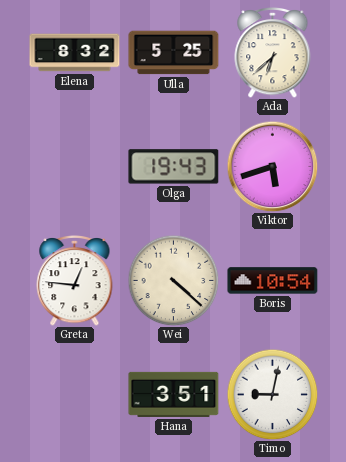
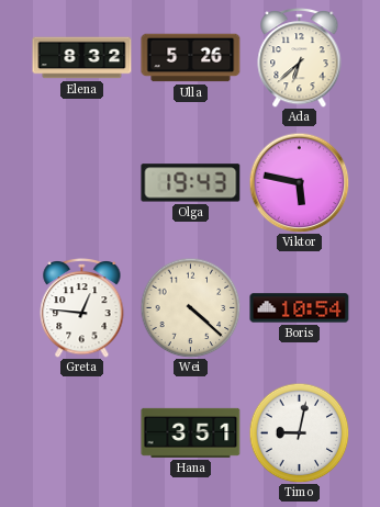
Ulla: 5:25 -> 5:26
Viktor: 5:42 -> 5:47
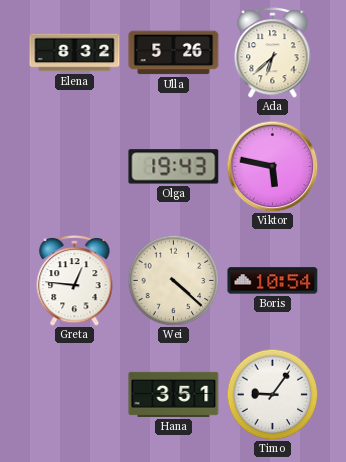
Timo: 9:02 -> 9:06
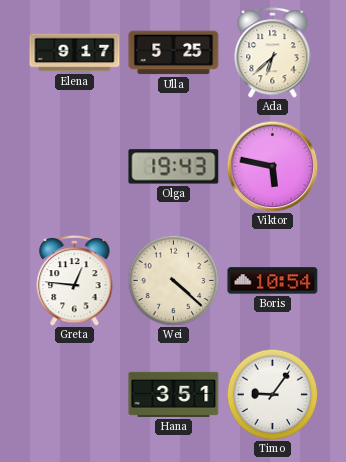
Elena: 8:32 -> 9:17
Ulla: 5:26 -> 5:25
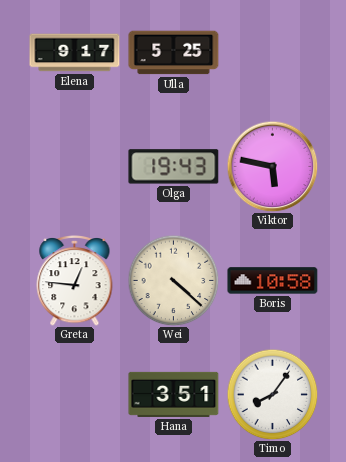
Ada: 6:38 -> none
Boris: 10:54 -> 10:58
Timo: 9:06 -> 8:06
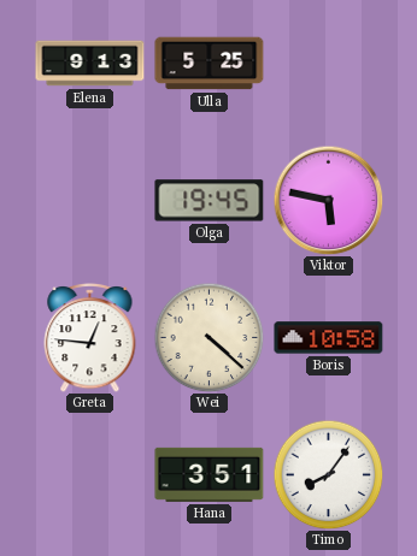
Elena: 9:17 -> 9:13
Olga: 19:43 -> 19:45
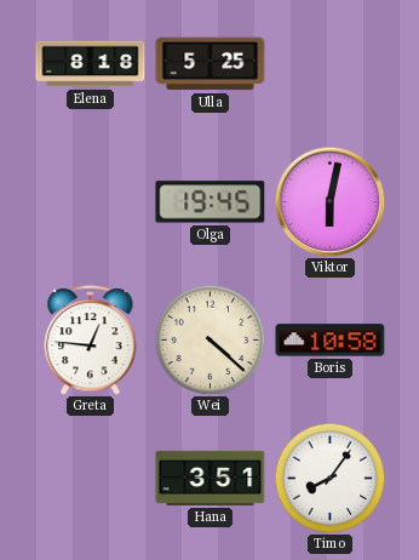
Elena: 9:13 -> 8:18
Viktor: 5:47 -> 6:02
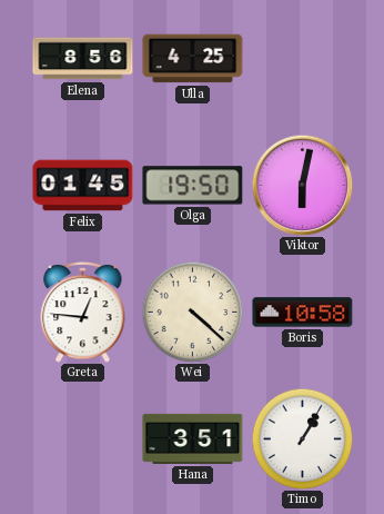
Elena: 8:18 -> 8:56
Ulla: 5:25 -> 4:25
Felix: none -> 01:45
Olga: 19:45 -> 19:50
Timo: 8:06 -> 1:05
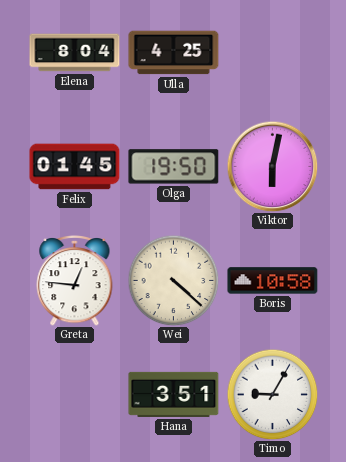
Elena: 8:56 -> 8:04
Timo: 1:05 -> 9:05
